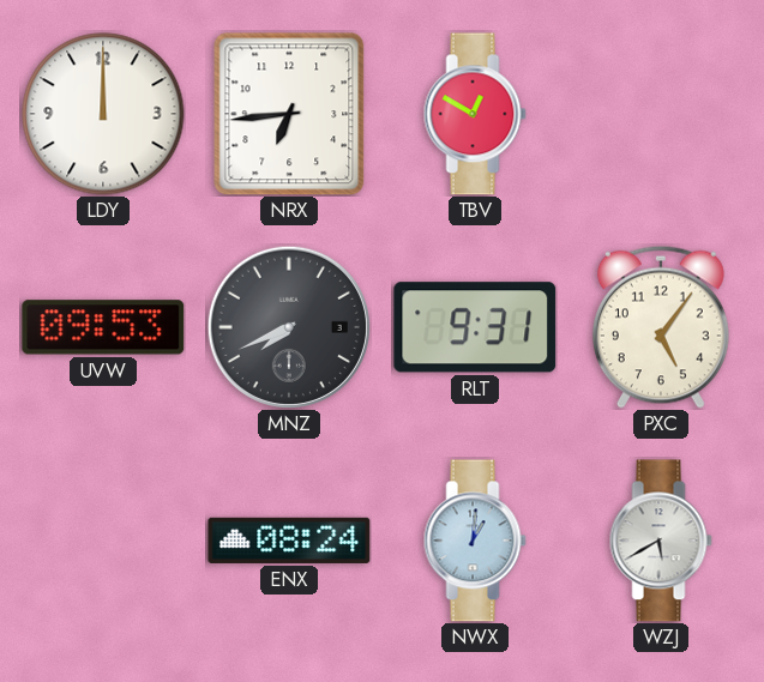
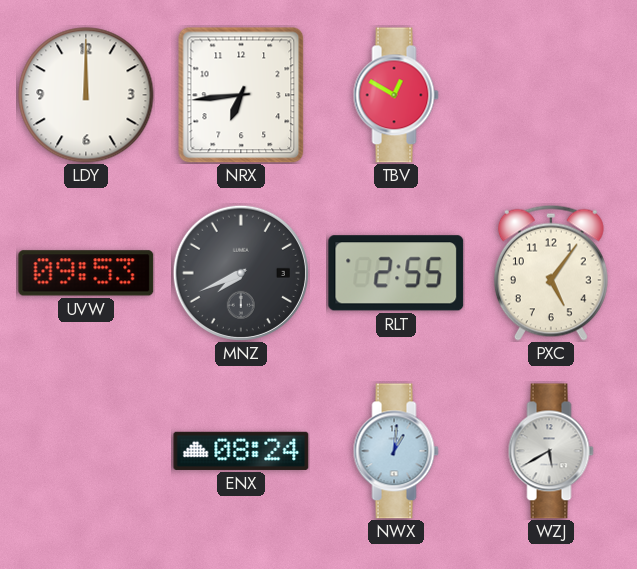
RLT: 9:31 -> 2:55
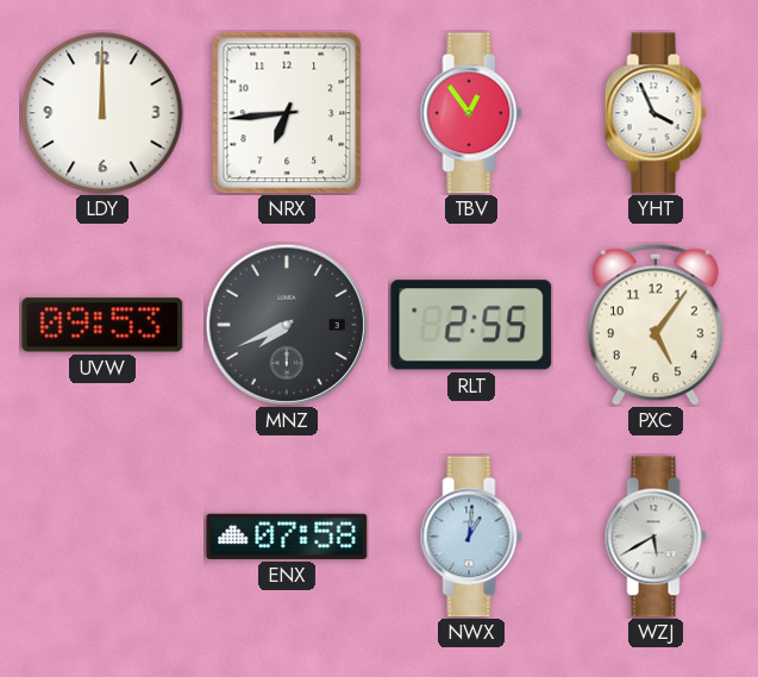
TBV: 12:50 -> 12:54
YHT: none -> 3:56
ENX: 08:24 -> 07:58
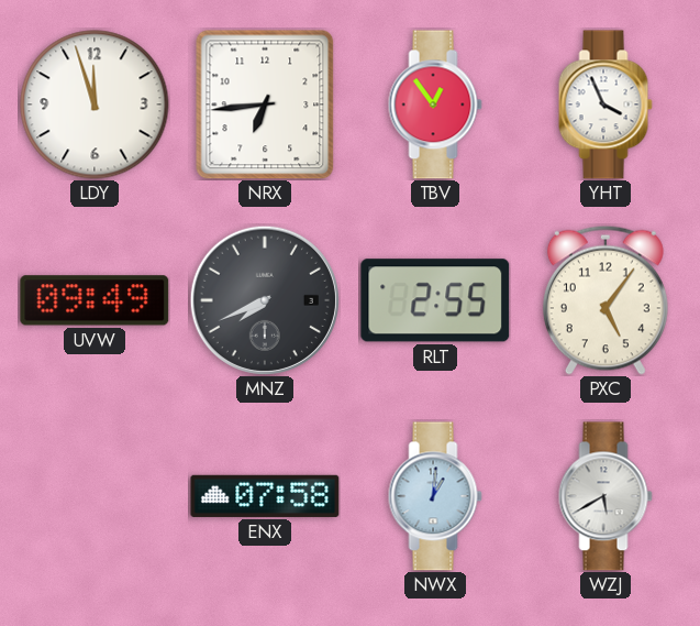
LDY: 12:00 -> 11:57
UVW: 09:53 -> 09:49
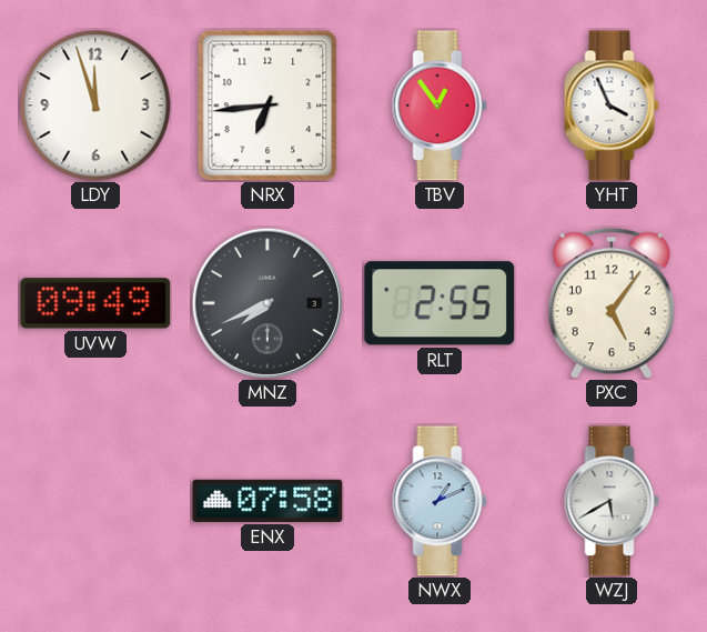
NWX: 1:01 -> 1:11
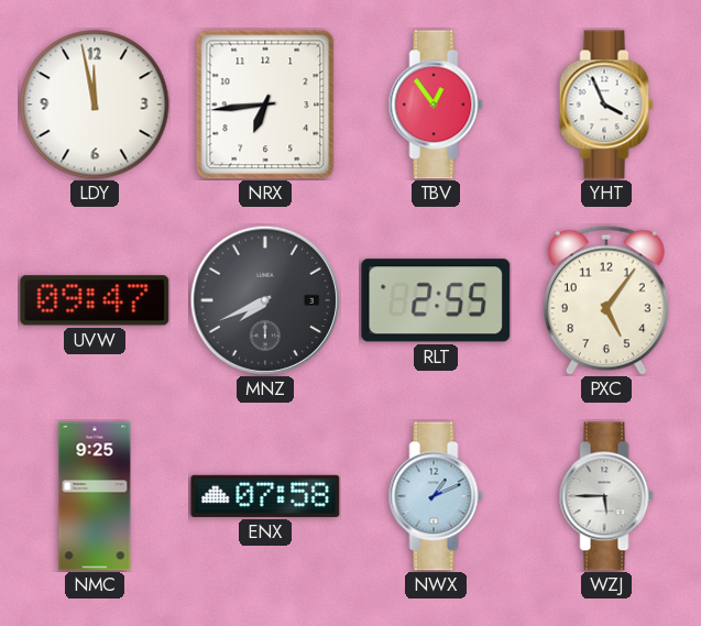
LDY: 11:57 -> 11:58
UVW: 09:49 -> 09:47
NMC: none -> 9:25
WZJ: 5:40 -> 5:45
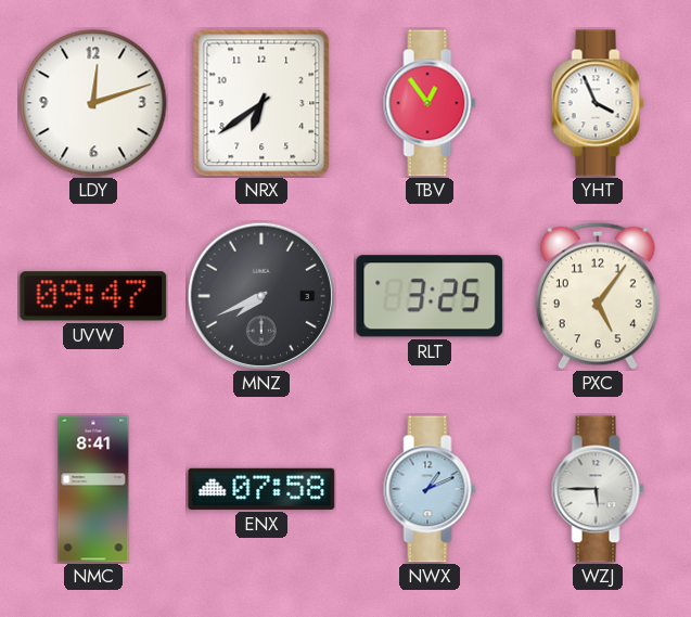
LDY: 11:58 -> 12:12
NRX: 6:44 -> 6:39
RLT: 2:55 -> 3:25
NMC: 9:25 -> 8:41
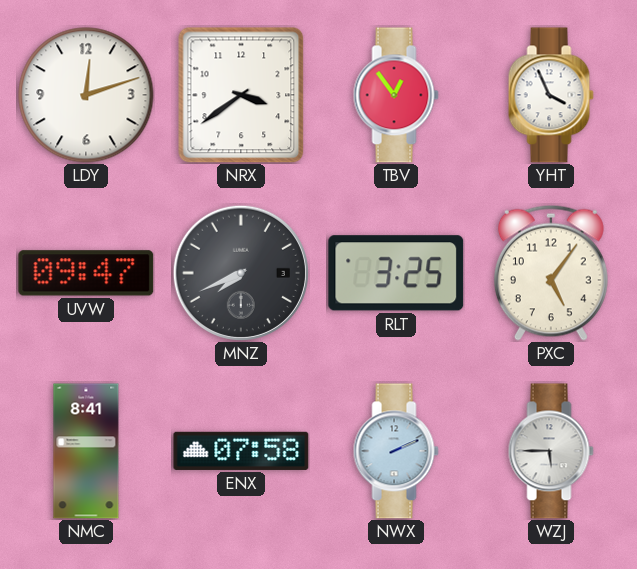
NRX: 6:39 -> 3:39
NWX: 1:11 -> 2:11
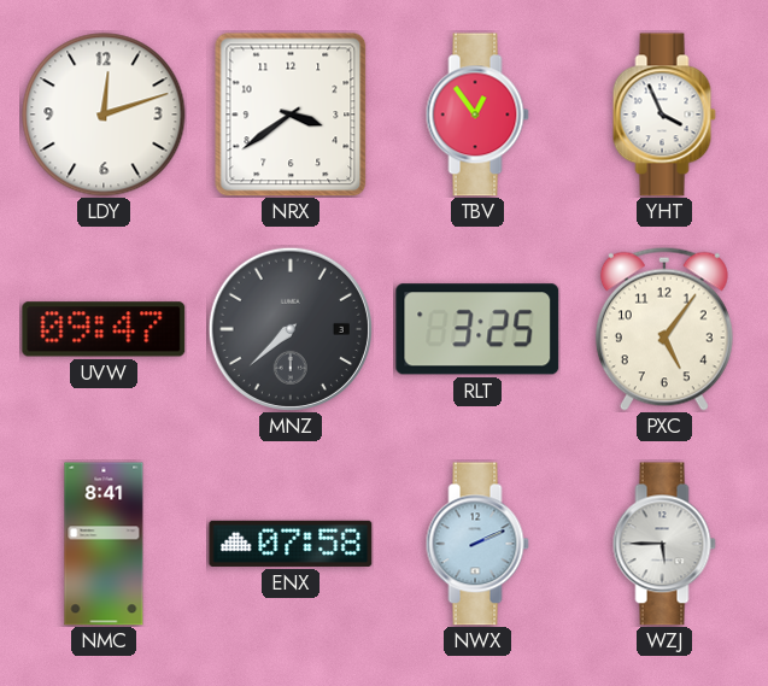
MNZ: 7:41 -> 7:38
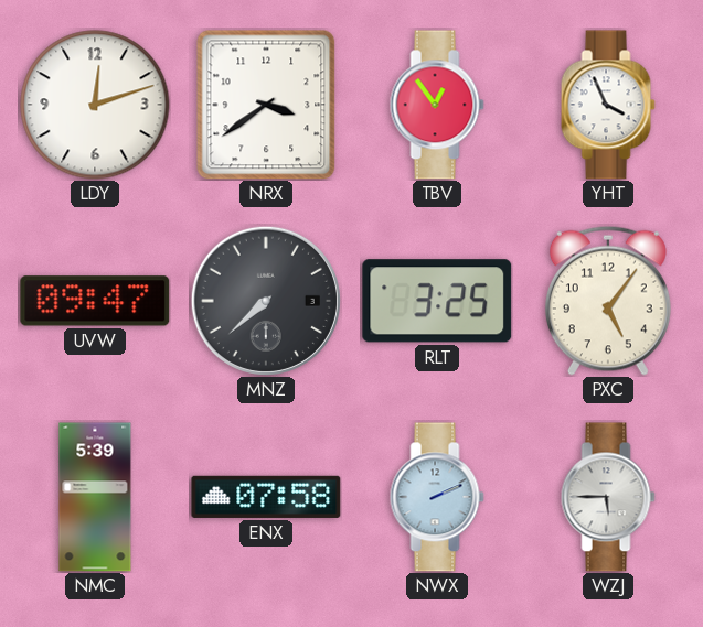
NMC: 8:41 -> 5:39
